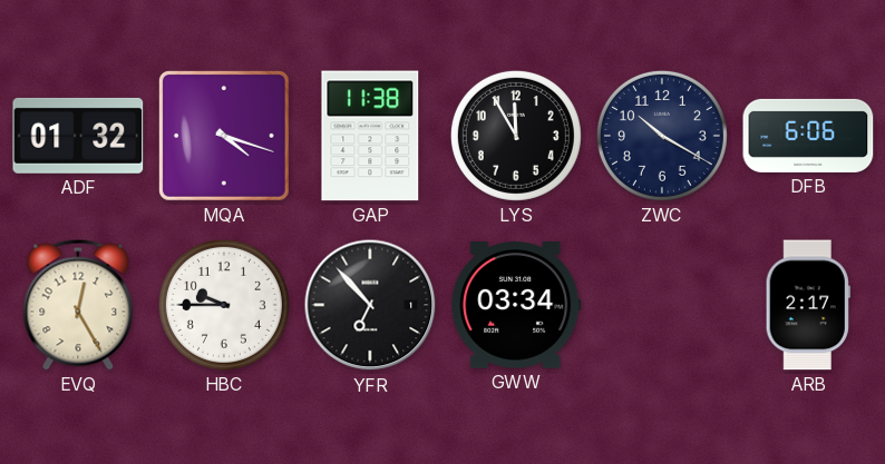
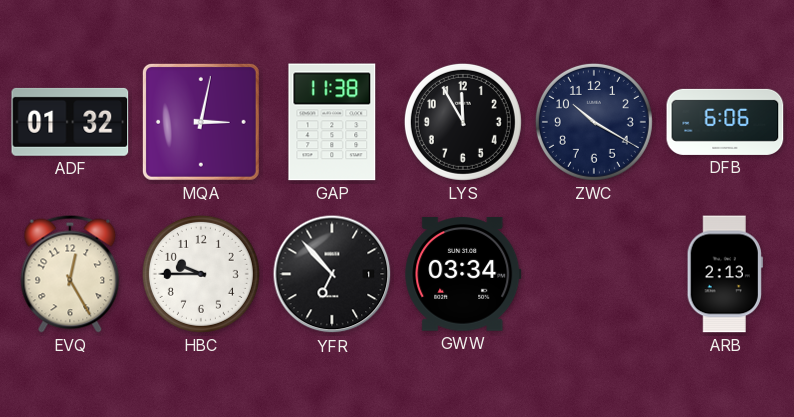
MQA: 4:18 -> 3:02
ARB: 2:17 -> 2:13
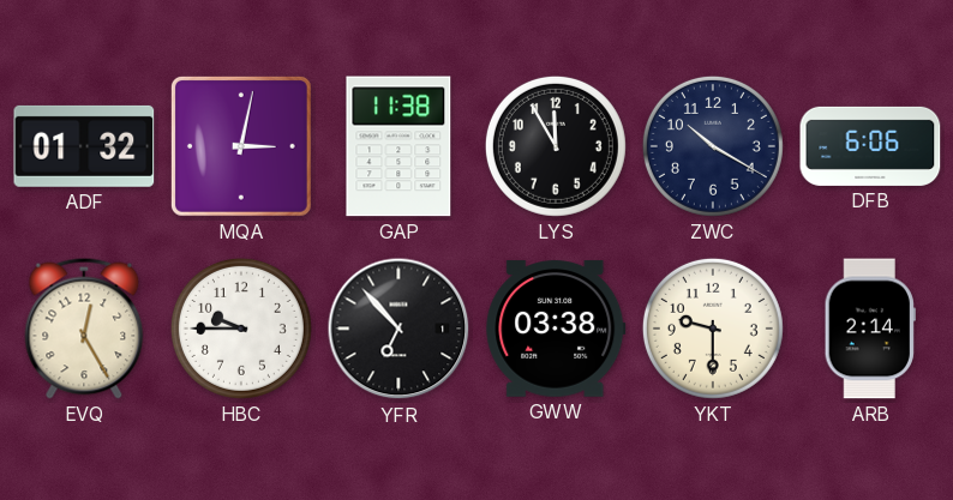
GWW: 03:34 -> 03:38
YKT: none -> 9:30
ARB: 2:13 -> 2:14
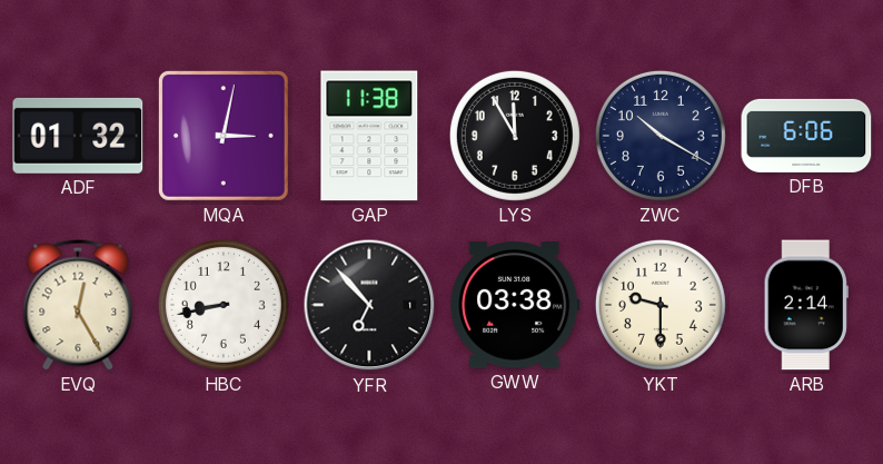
HBC: 9:45 -> 8:43
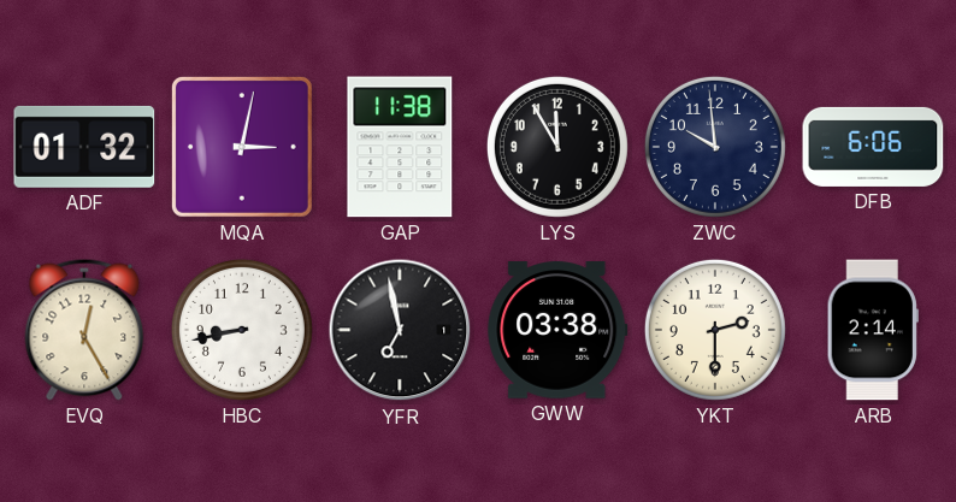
ZWC: 10:20 -> 9:59
YFR: 6:53 -> 6:58
YKT: 9:30 -> 2:30
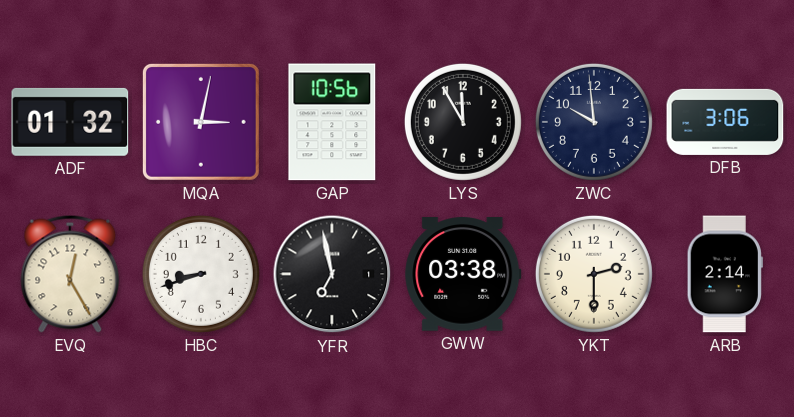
GAP: 11:38 -> 10:56
DFB: 6:06 -> 3:06
HBC: 8:43 -> 8:42
